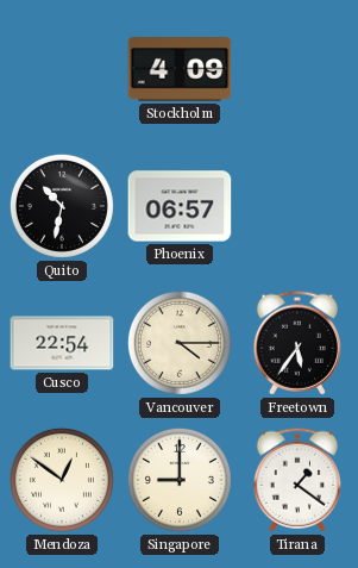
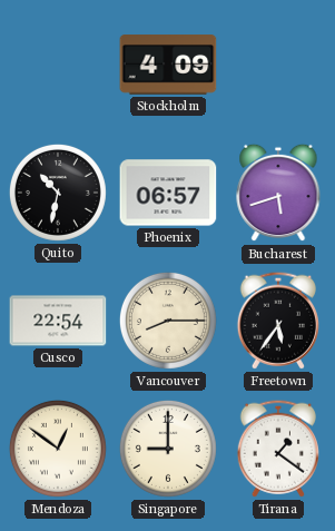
Bucharest: none -> 5:42
Vancouver: 4:15 -> 8:15
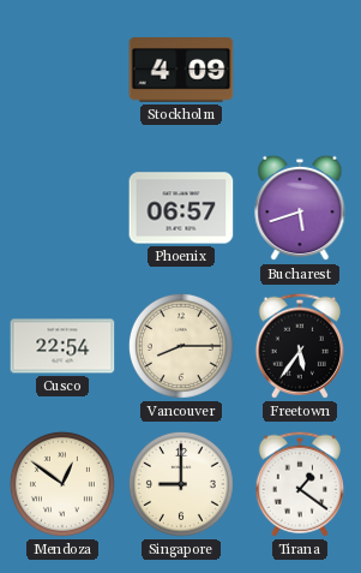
Quito: 10:32 -> none
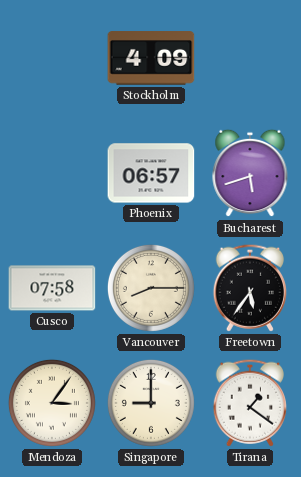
Cusco: 22:54 -> 07:58
Mendoza: 12:51 -> 3:06
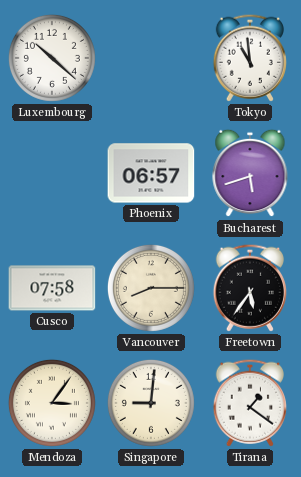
Luxembourg: none -> 10:22
Stockholm: 4:09 -> none
Tokyo: none -> 10:59
Singapore: 9:00 -> 9:01
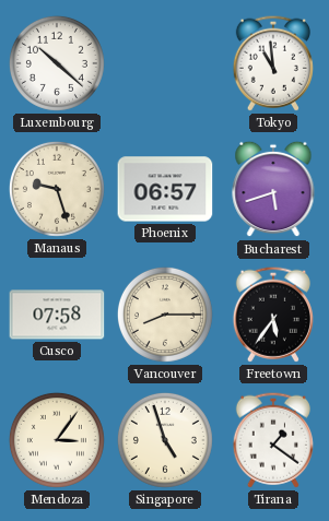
Manaus: none -> 9:27
Singapore: 9:01 -> 4:57
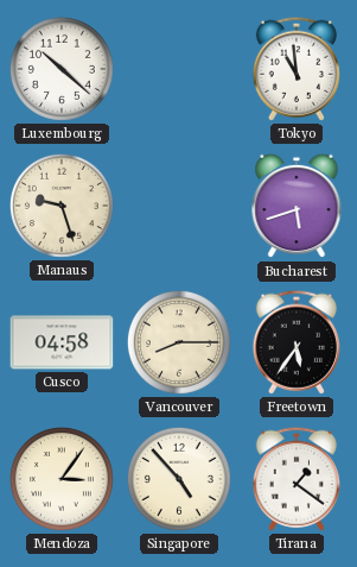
Phoenix: 06:57 -> none
Cusco: 07:58 -> 04:58
Singapore: 4:57 -> 4:53
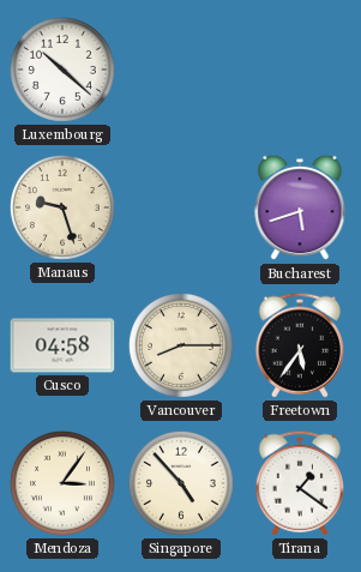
Tokyo: 10:59 -> none
